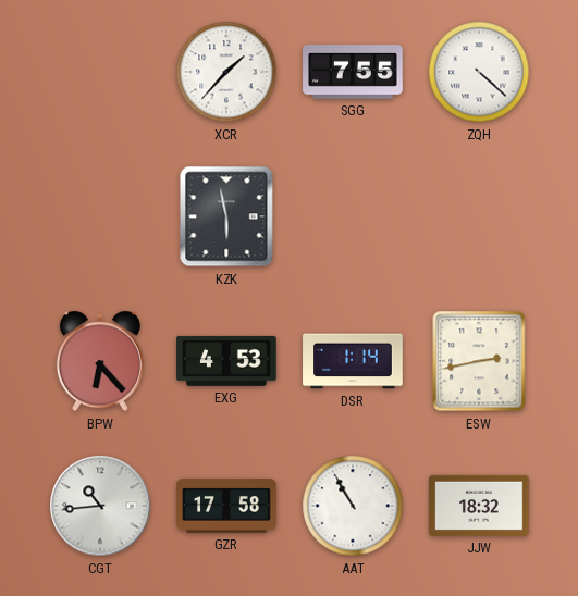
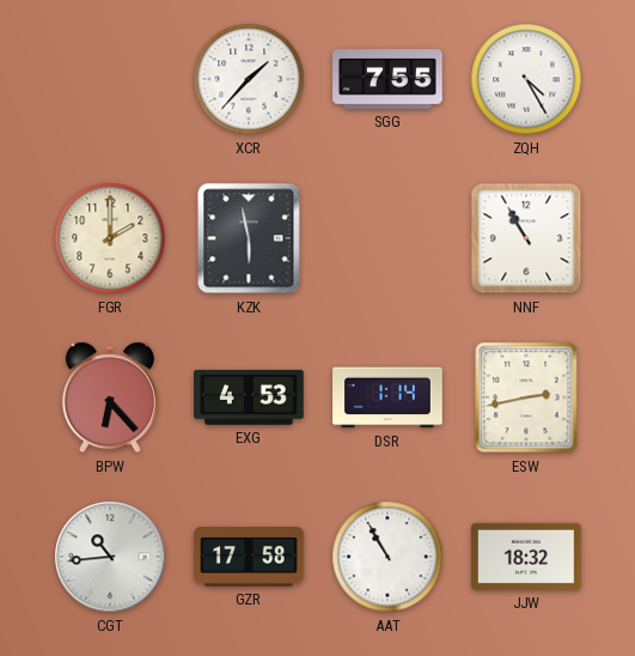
ZQH: 4:22 -> 4:25
FGR: none -> 2:00
NNF: none -> 10:55
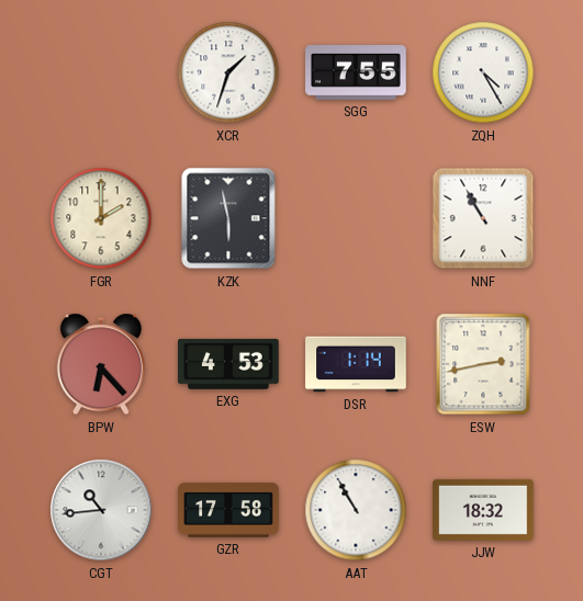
XCR: 1:37 -> 1:33
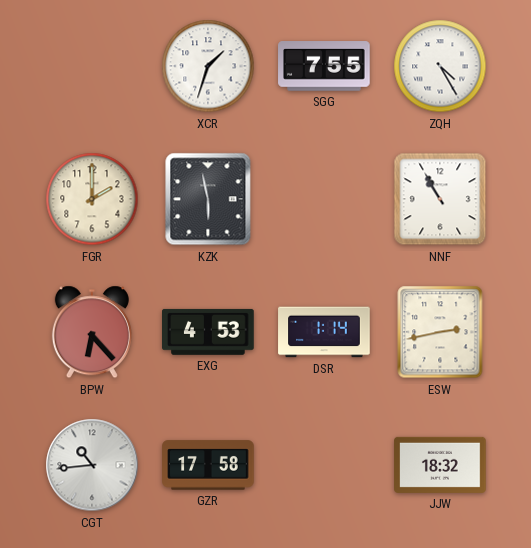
AAT: 10:55 -> none
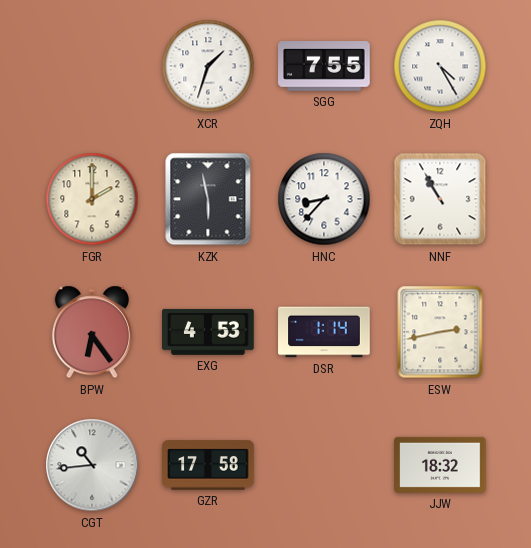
HNC: none -> 8:37
BPW: 6:23 -> 6:24
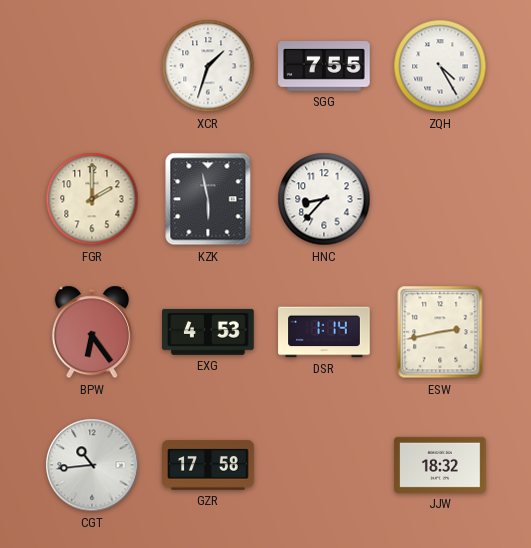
NNF: 10:55 -> none
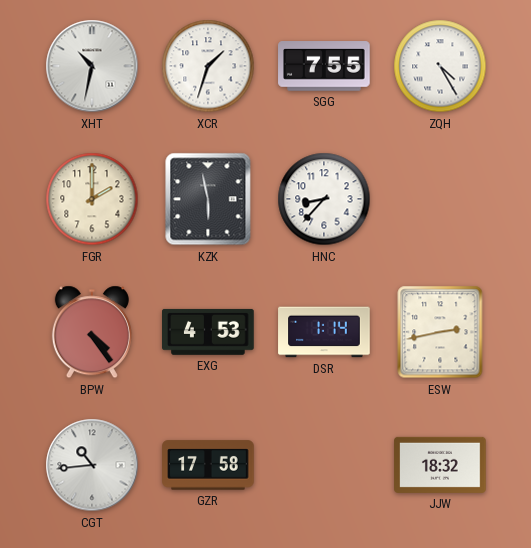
XHT: none -> 10:32
BPW: 6:24 -> 4:24
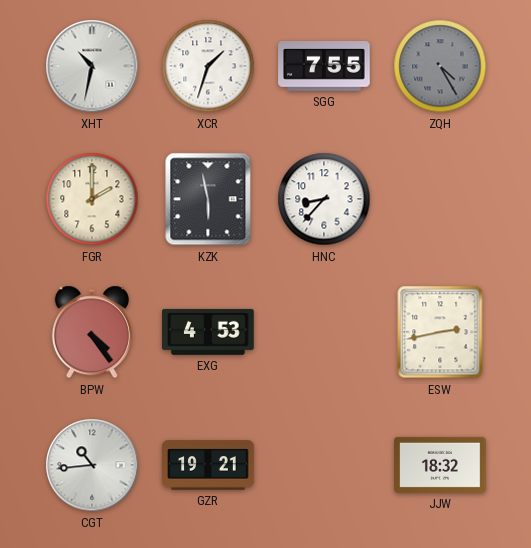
ZQH dial: white -> grey
DSR: 1:14 -> none
GZR: 17:58 -> 19:21
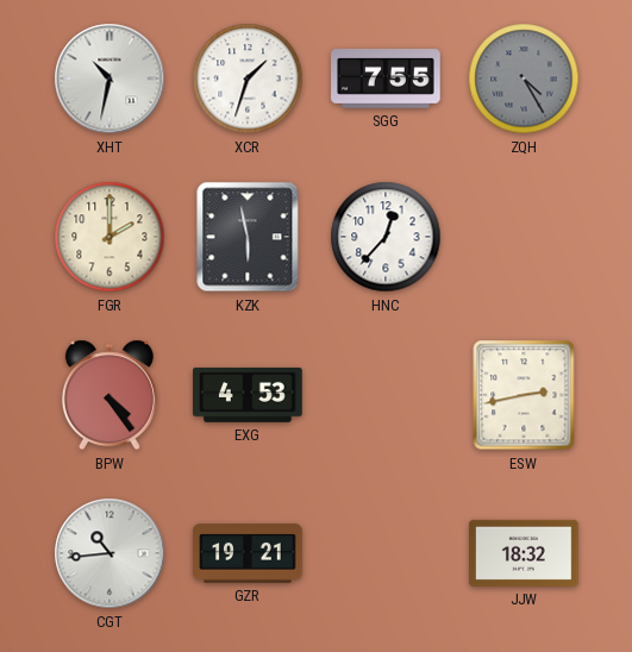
HNC: 8:37 -> 12:37
